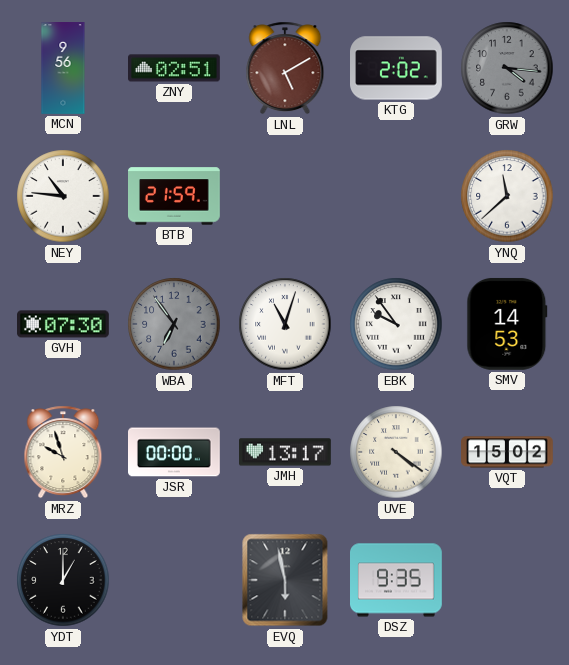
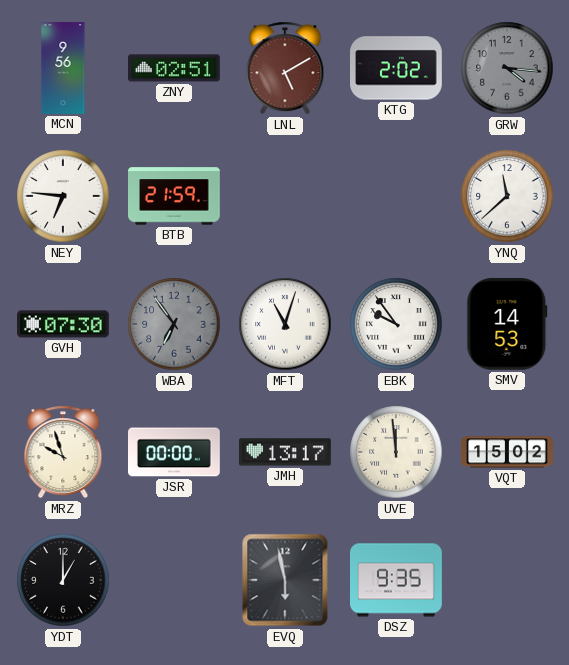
NEY: 10:46 -> 6:46
UVE: 4:21 -> 11:59
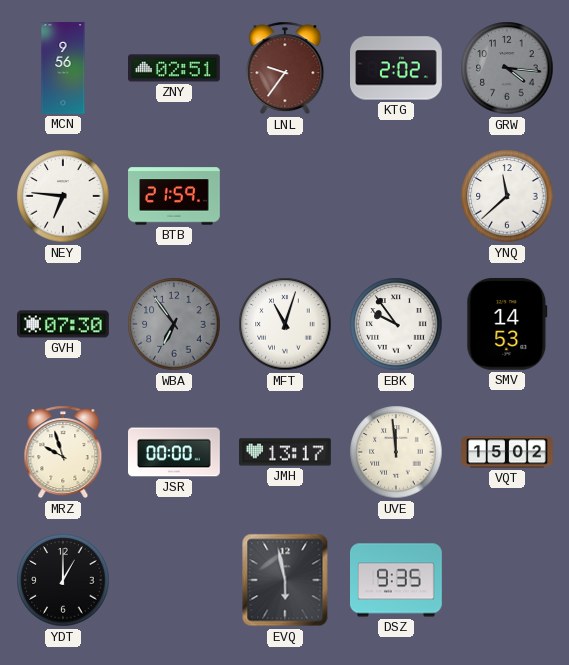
LNL: 5:10 -> 9:36
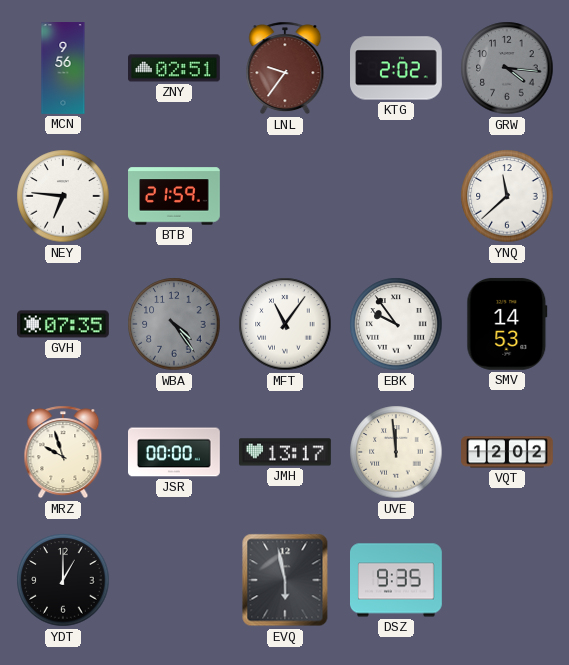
GVH: 07:30 -> 07:35
WBA: 6:54 -> 4:24
MFT: 11:03 -> 11:06
VQT: 15:02 -> 12:02
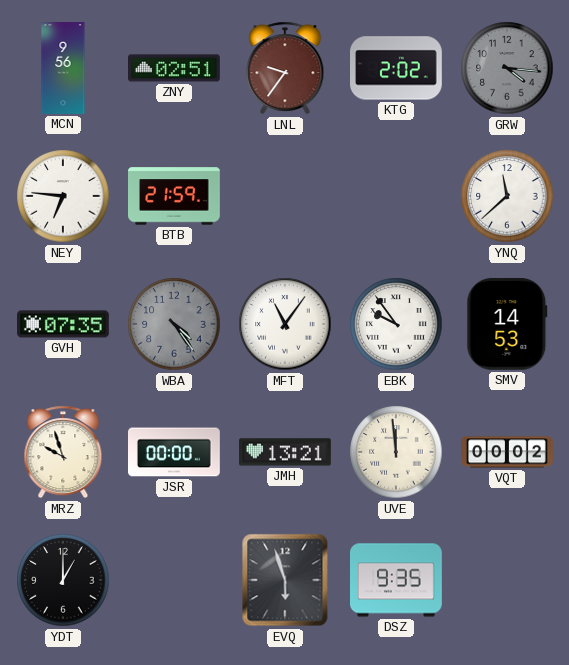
JMH: 13:17 -> 13:21
VQT: 12:02 -> 00:02
EVQ: 5:58 -> 5:57
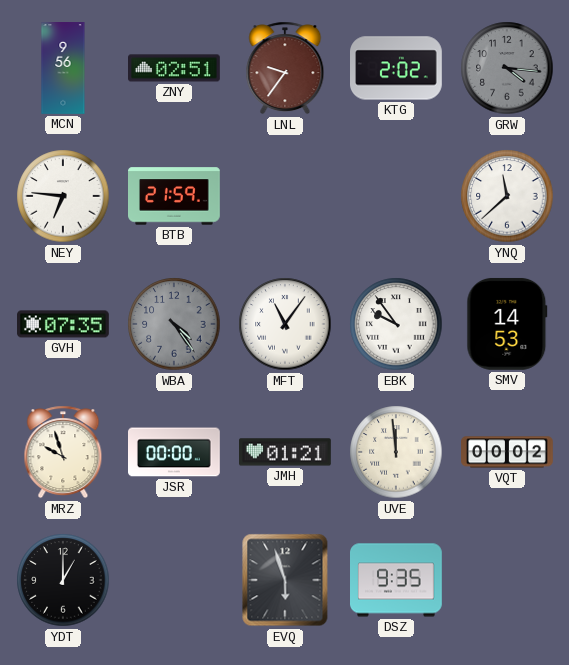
JMH: 13:21 -> 01:21
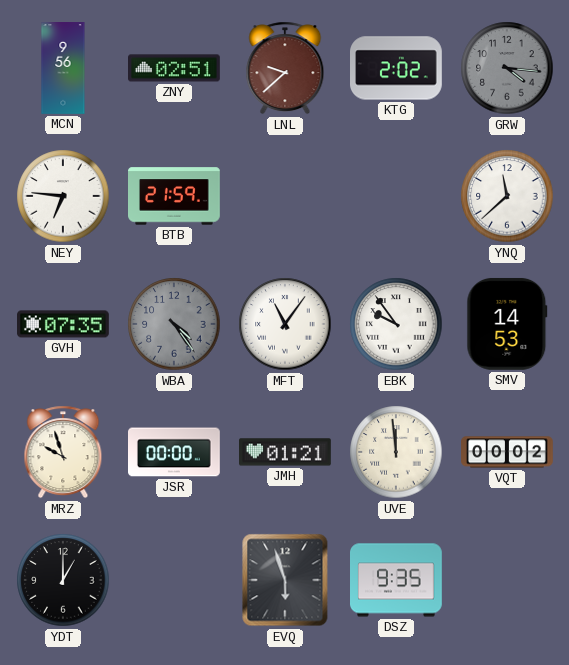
LNL: 9:36 -> 9:38
